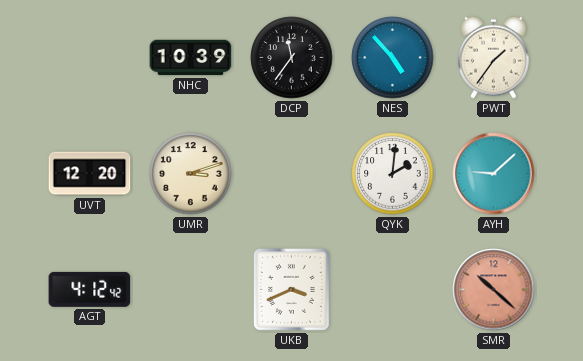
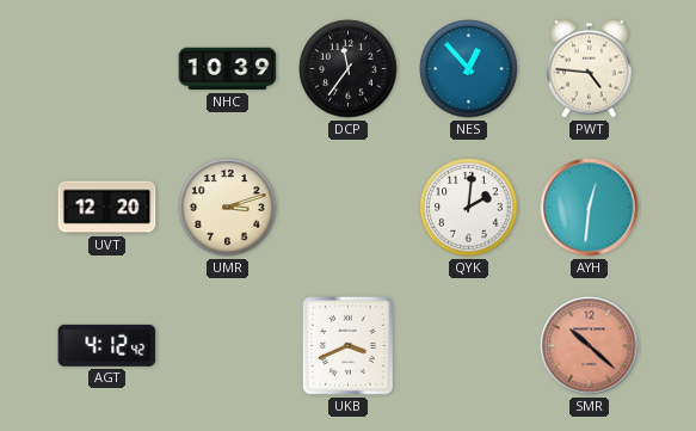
NES: 4:53 -> 12:53
PWT: 1:36 -> 4:46
AYH: 9:08 -> 12:31
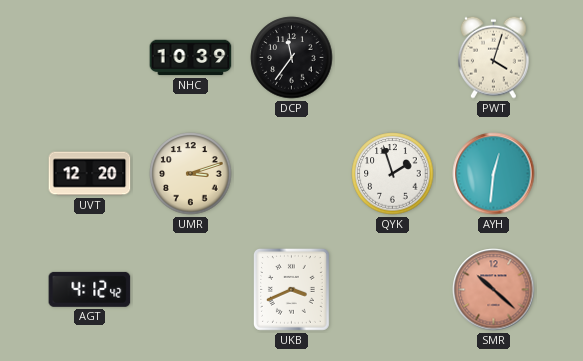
NES: 12:53 -> none
PWT: 4:46 -> 4:03
QYK: 2:01 -> 1:57
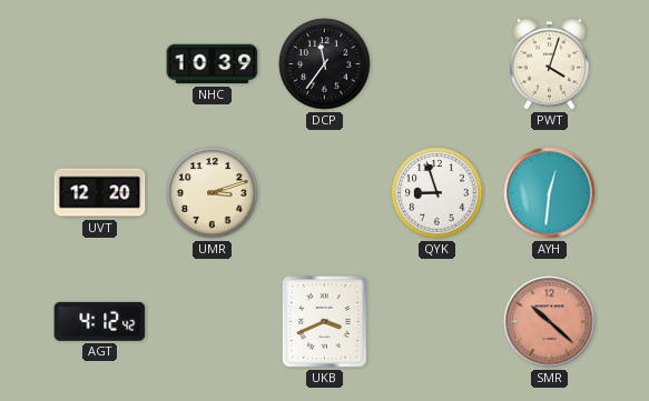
QYK: 1:57 -> 8:57
